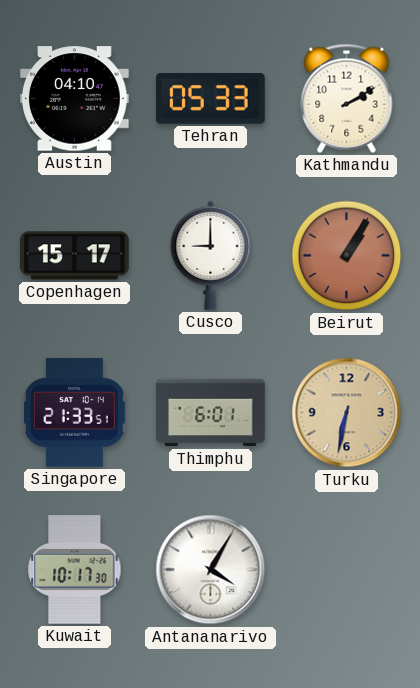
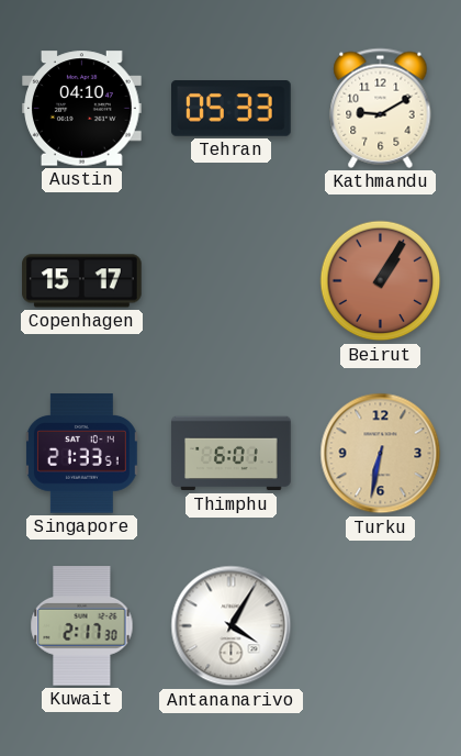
Kathmandu: 2:10 -> 9:10
Cusco: 9:00 -> none
Kuwait: 10:17 -> 2:17
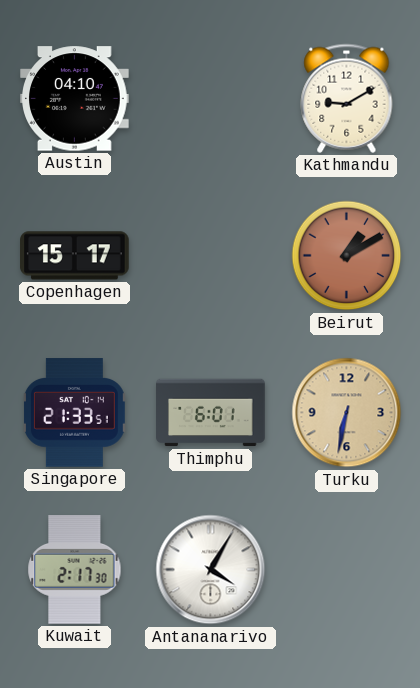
Tehran: 05:33 -> none
Beirut: 1:05 -> 1:10
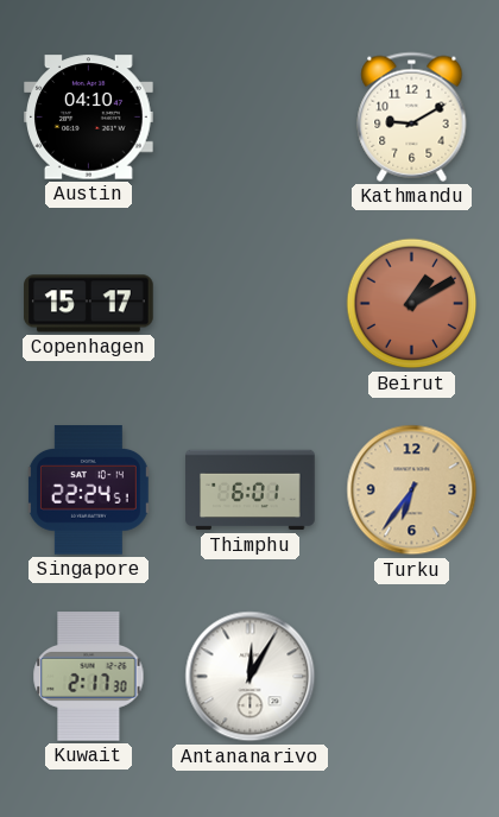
Singapore: 21:33 -> 22:24
Turku: 6:32 -> 6:36
Antananarivo: 4:05 -> 12:05
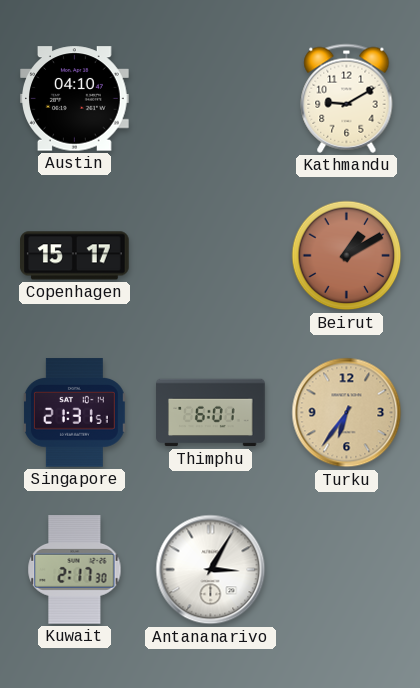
Singapore: 22:24 -> 21:31
Antananarivo: 12:05 -> 3:05
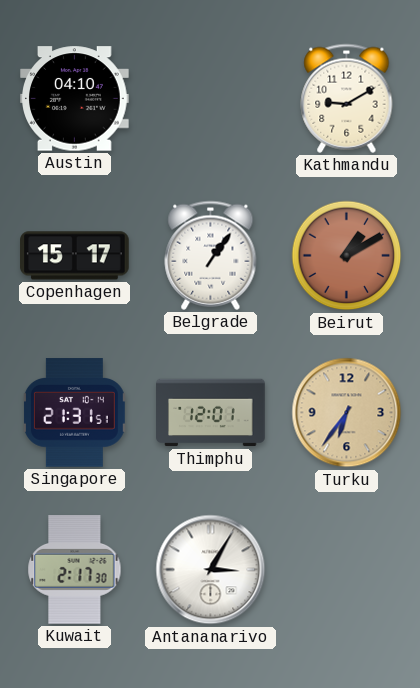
Belgrade: none -> 1:06
Thimphu: 6:01 -> 12:01
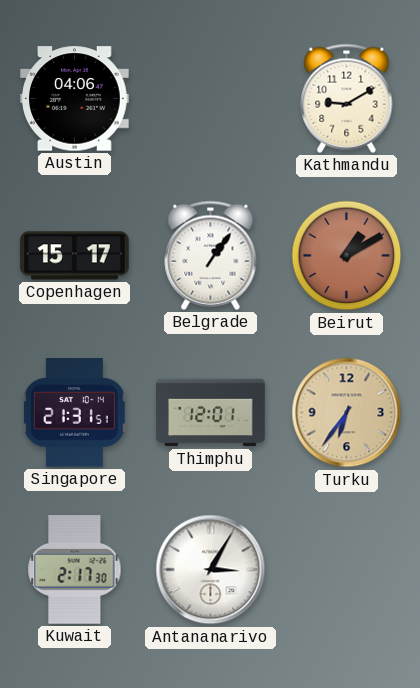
Austin: 04:10 -> 04:06
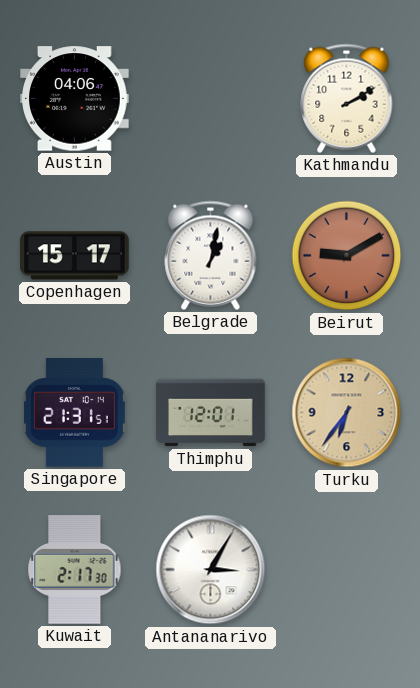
Kathmandu: 9:10 -> 2:10
Belgrade: 1:06 -> 1:02
Beirut: 1:10 -> 9:10
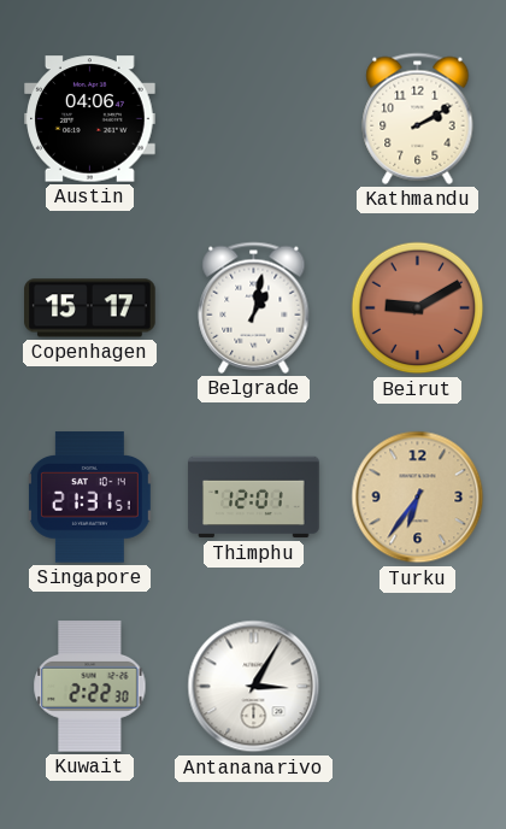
Kuwait: 2:17 -> 2:22
